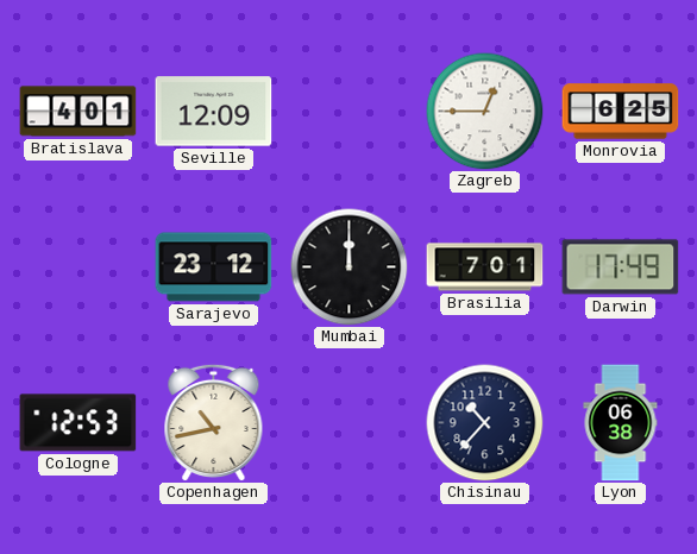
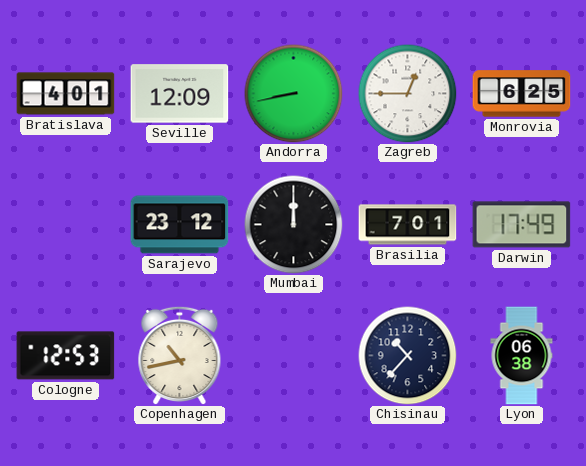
Andorra: none -> 8:43
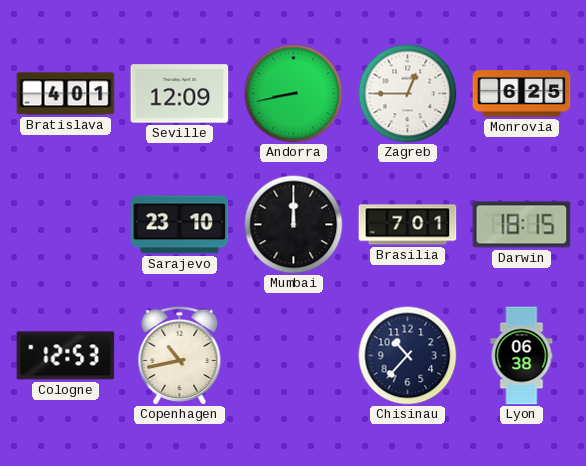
Sarajevo: 23:12 -> 23:10
Darwin: 17:49 -> 18:15
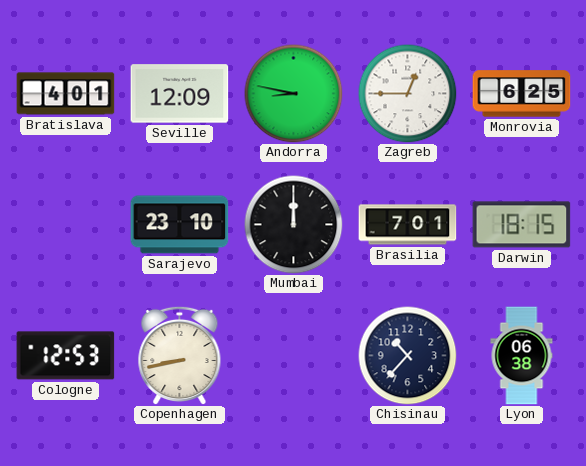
Andorra: 8:43 -> 8:47
Copenhagen: 10:43 -> 8:43
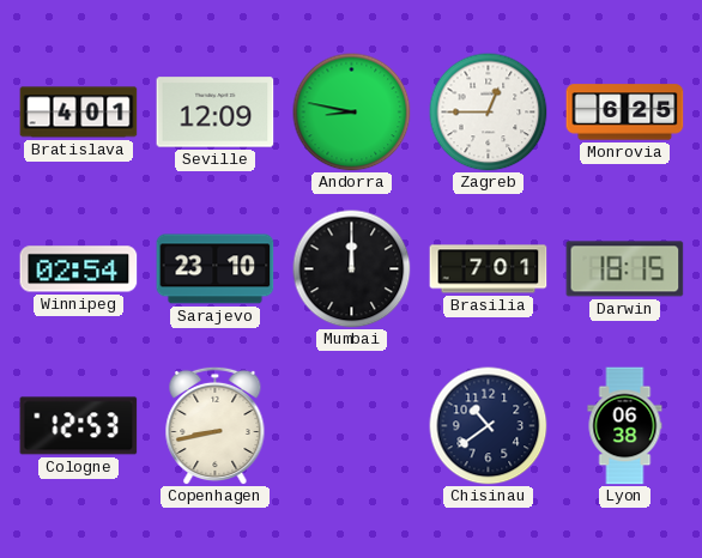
Winnipeg: none -> 02:54
Chisinau: 10:37 -> 10:39
